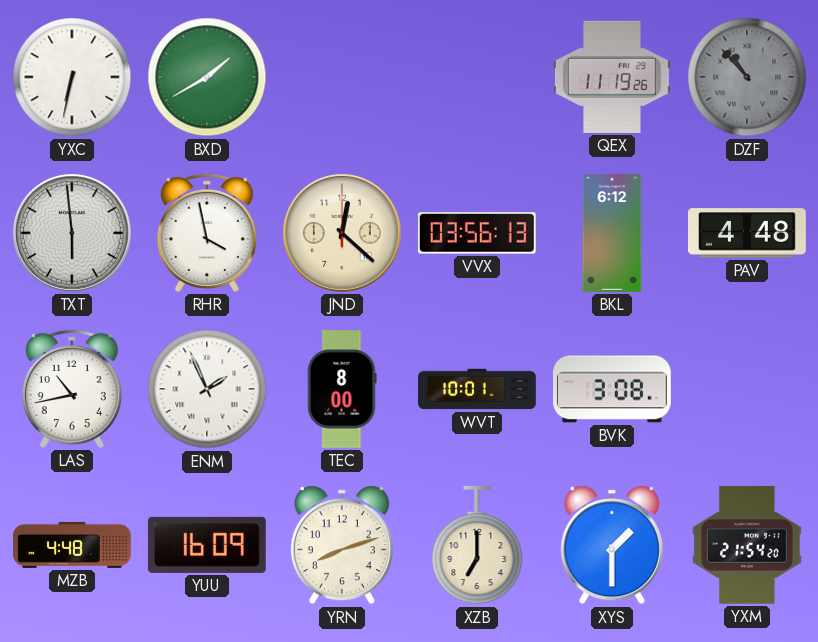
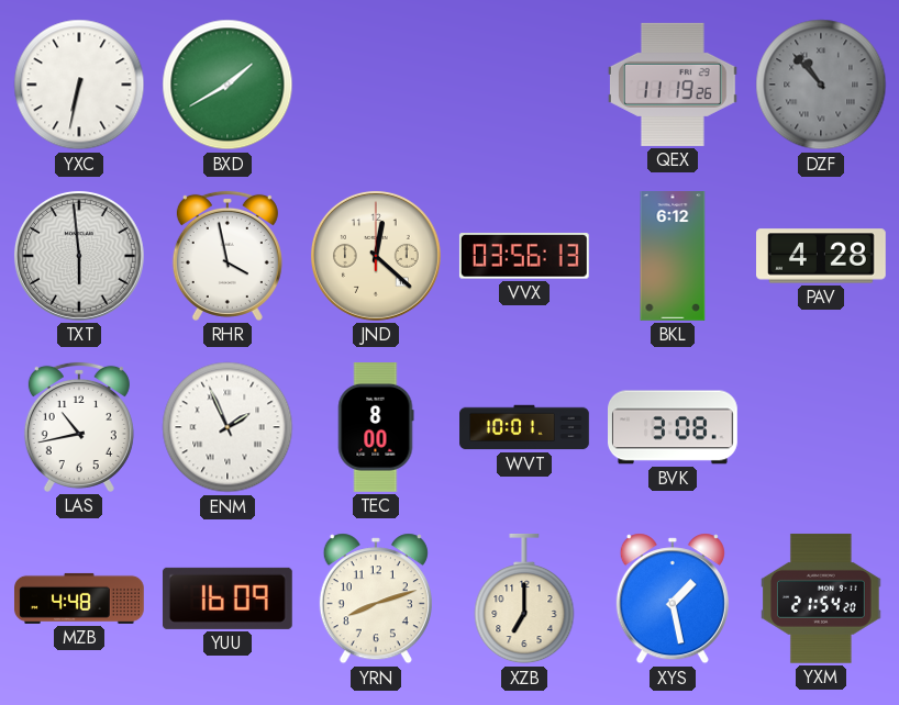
PAV: 4:48 -> 4:28
XYS: 1:30 -> 1:28
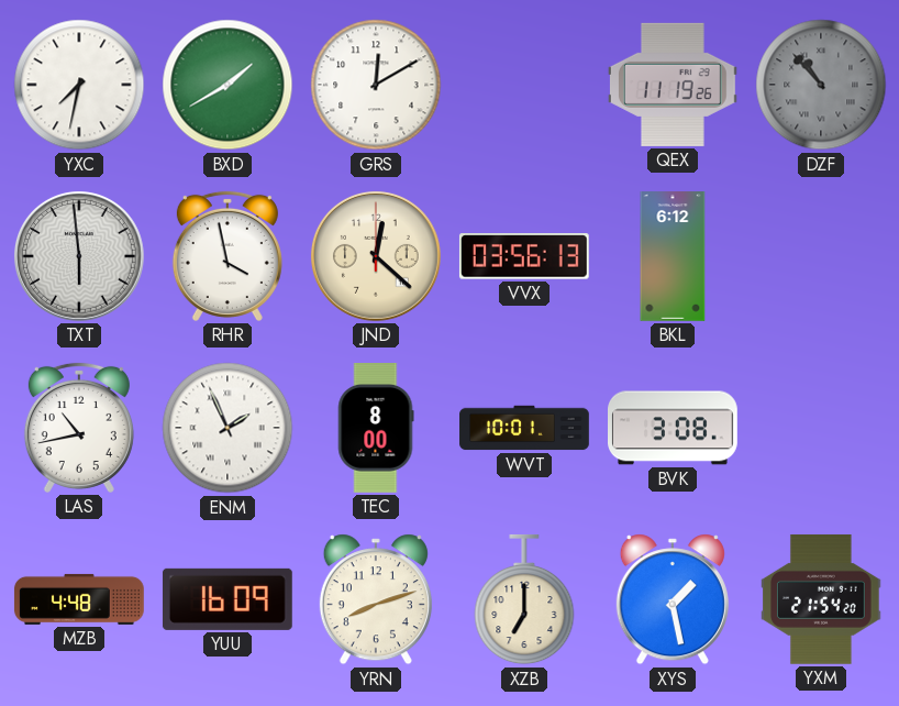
YXC: 6:32 -> 7:32
GRS: none -> 12:10
PAV: 4:28 -> none
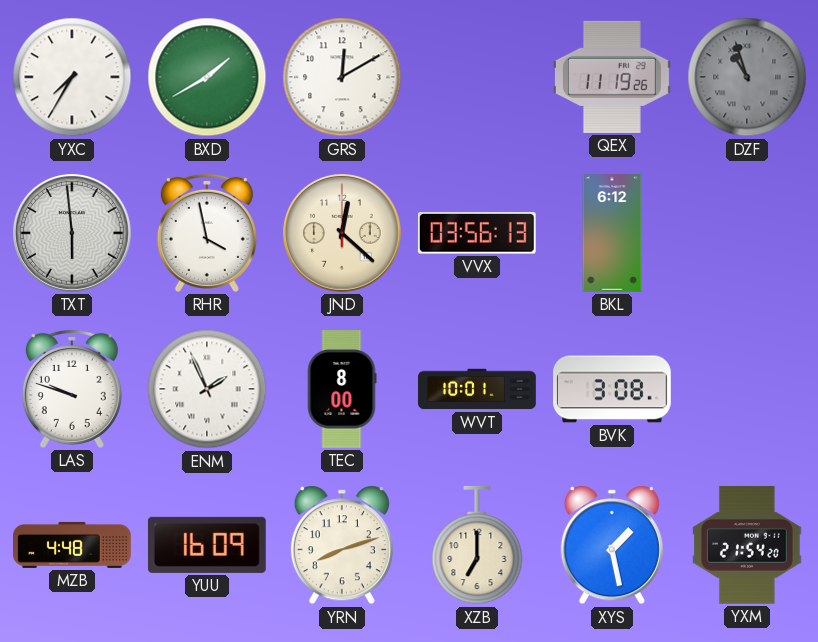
YXC: 7:32 -> 7:35
DZF: 10:53 -> 10:57
LAS: 10:43 -> 9:48
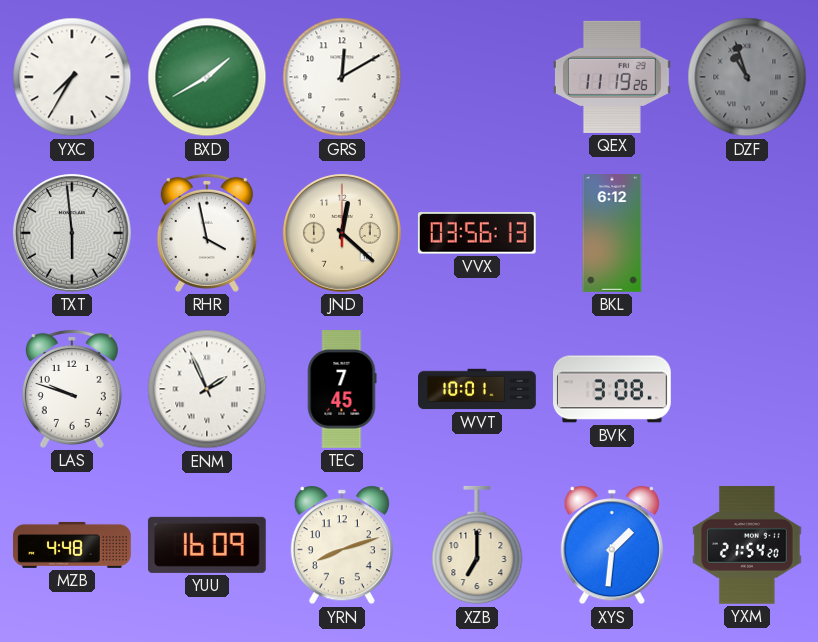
TEC: 8:00 -> 7:45
XYS: 1:28 -> 1:31
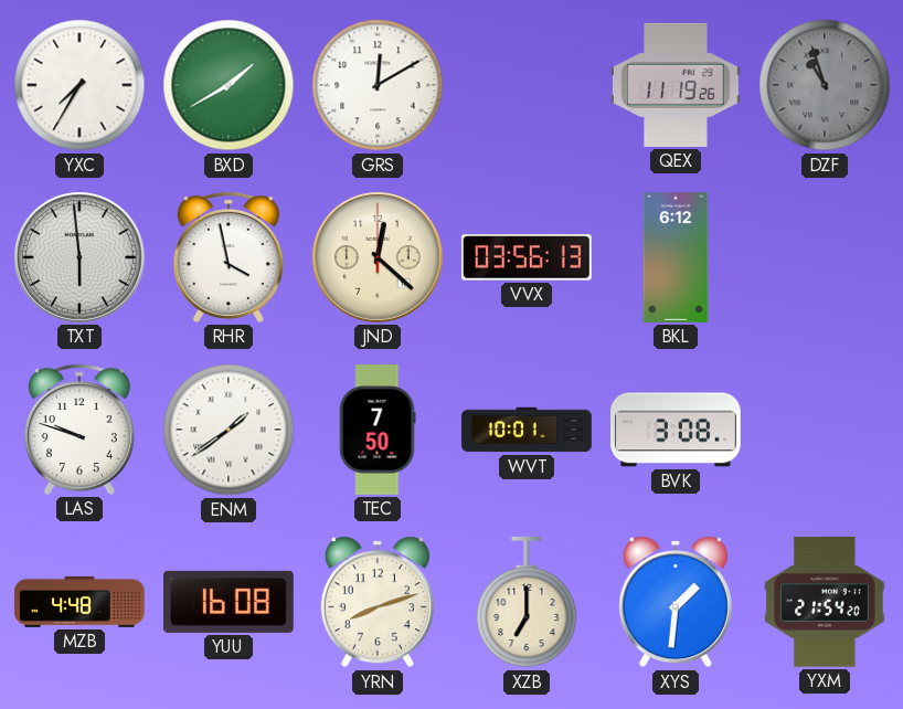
ENM: 1:56 -> 1:39
TEC: 7:45 -> 7:50
YUU: 16:09 -> 16:08
